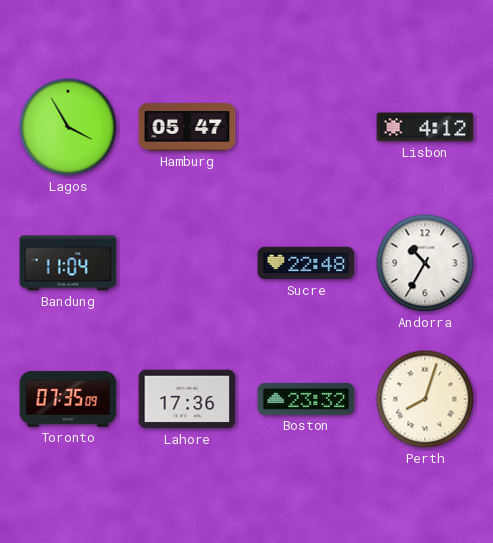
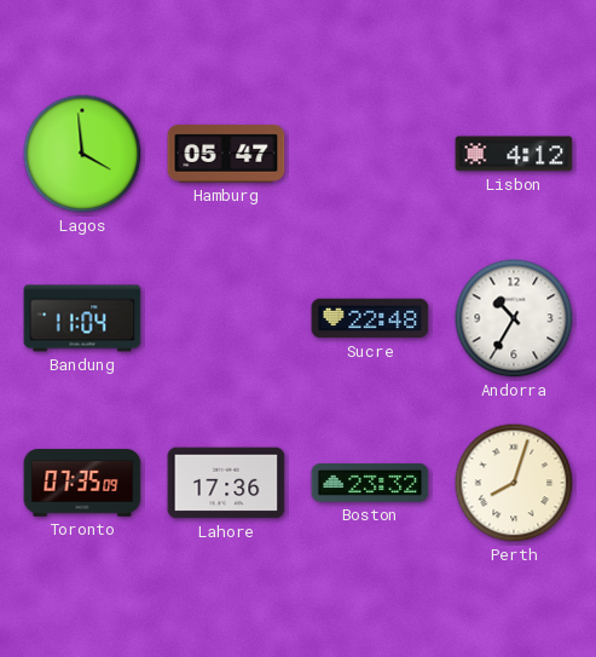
Lagos: 3:55 -> 3:59
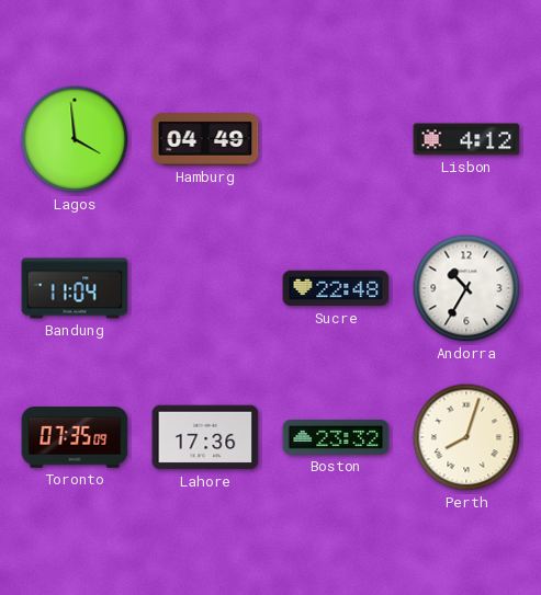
Hamburg: 05:47 -> 04:49
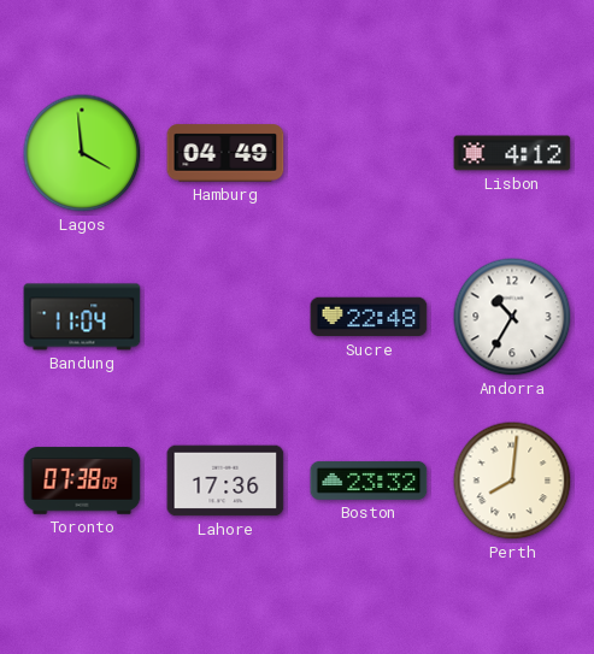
Toronto: 07:35 -> 07:38
Perth: 8:03 -> 8:01
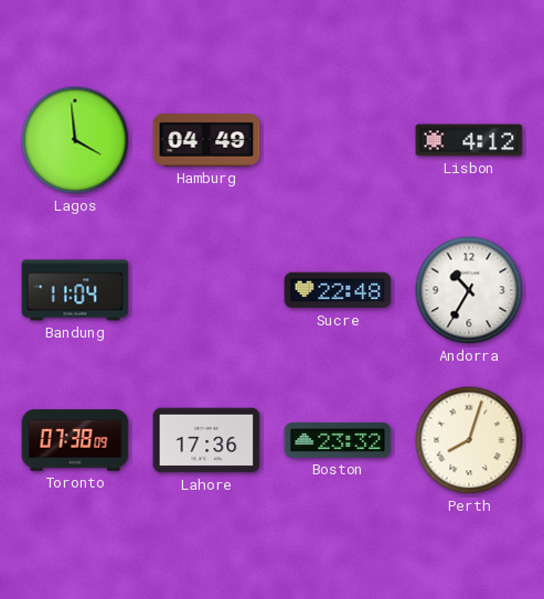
Perth: 8:01 -> 8:03
